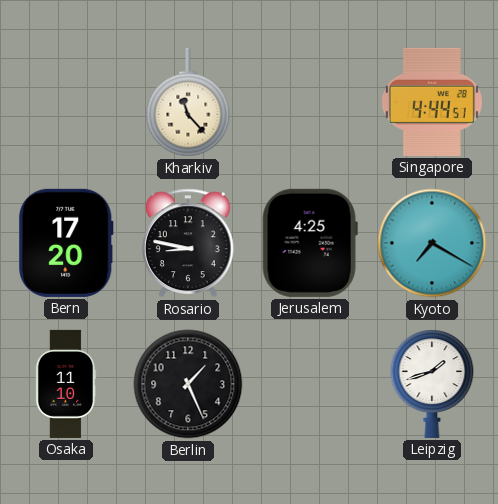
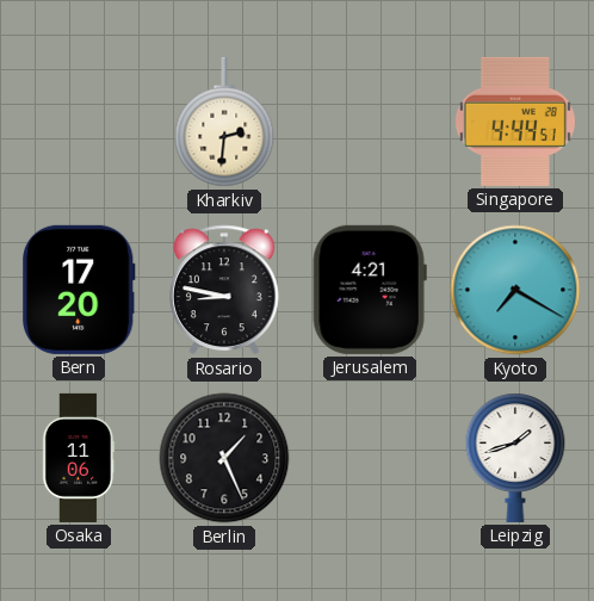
Kharkiv: 11:23 -> 2:31
Jerusalem: 4:25 -> 4:21
Osaka: 11:10 -> 11:06
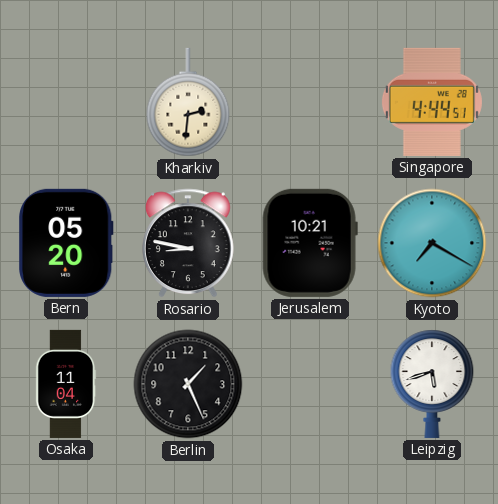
Bern: 17:20 -> 05:20
Jerusalem: 4:21 -> 10:21
Osaka: 11:06 -> 11:04
Leipzig: 1:42 -> 5:42
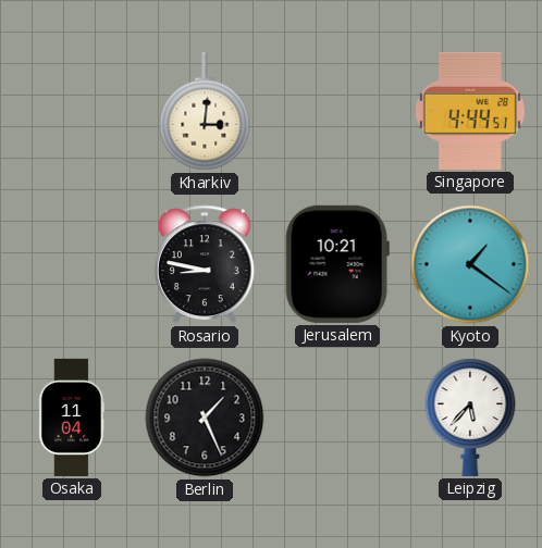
Kharkiv: 2:31 -> 3:01
Bern: 05:20 -> none
Kyoto: 7:20 -> 1:21
Leipzig: 5:42 -> 5:37
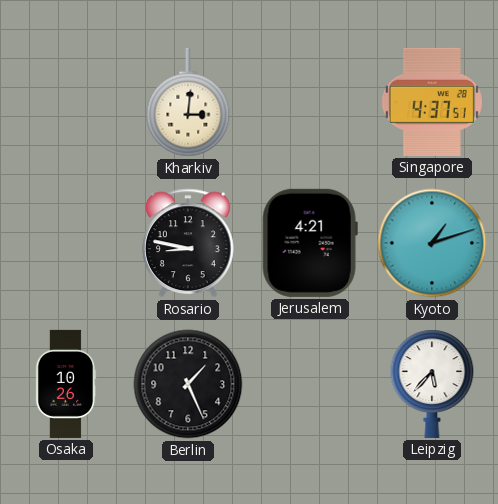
Singapore: 4:44 -> 4:37
Jerusalem: 10:21 -> 4:21
Kyoto: 1:21 -> 1:12
Osaka: 11:04 -> 10:26
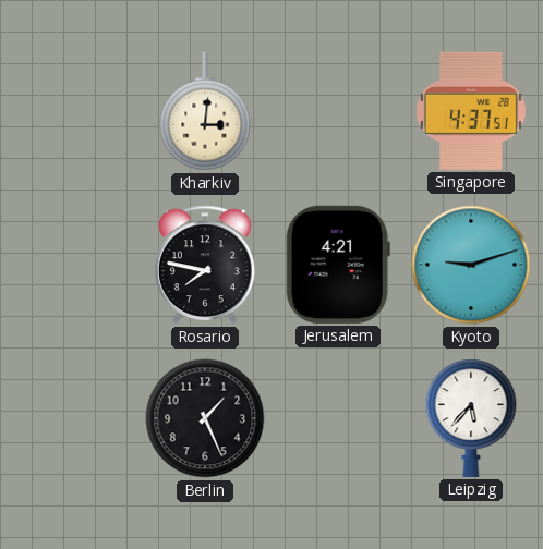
Rosario: 8:47 -> 7:47
Kyoto: 1:12 -> 9:12
Osaka: 10:26 -> none
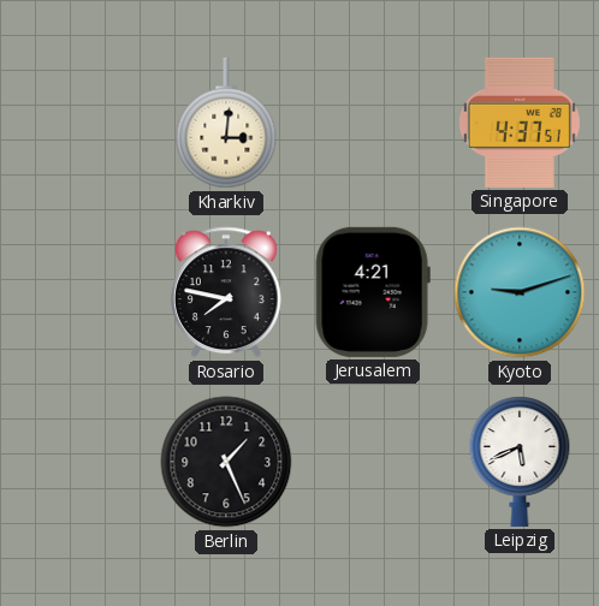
Leipzig: 5:37 -> 5:41
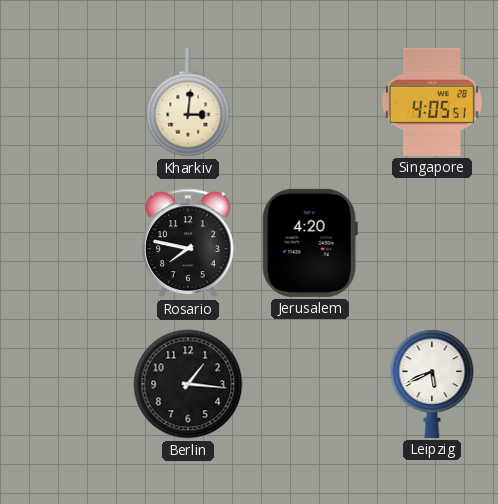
Singapore: 4:37 -> 4:05
Jerusalem: 4:21 -> 4:20
Kyoto: 9:12 -> none
Berlin: 1:26 -> 1:16
